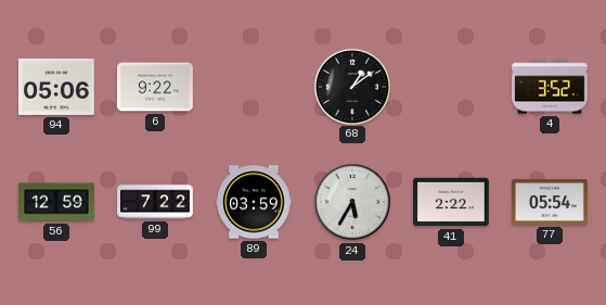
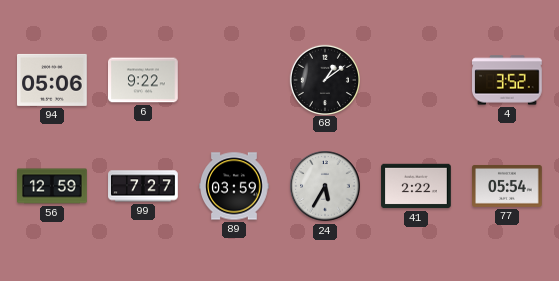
99: 7:22 -> 7:27
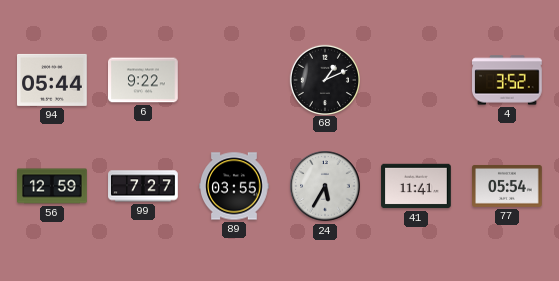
94: 05:06 -> 05:44
68: 1:09 -> 1:11
89: 03:59 -> 03:55
41: 2:22 -> 11:41
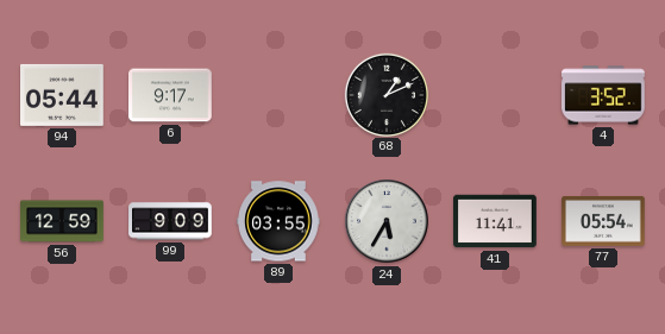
6: 9:22 -> 9:17
99: 7:27 -> 9:09
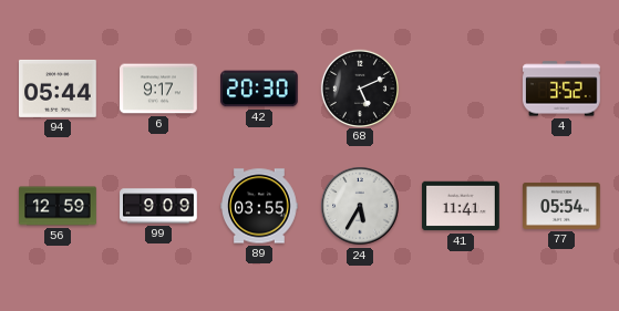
42: none -> 20:30
68: 1:11 -> 5:11
